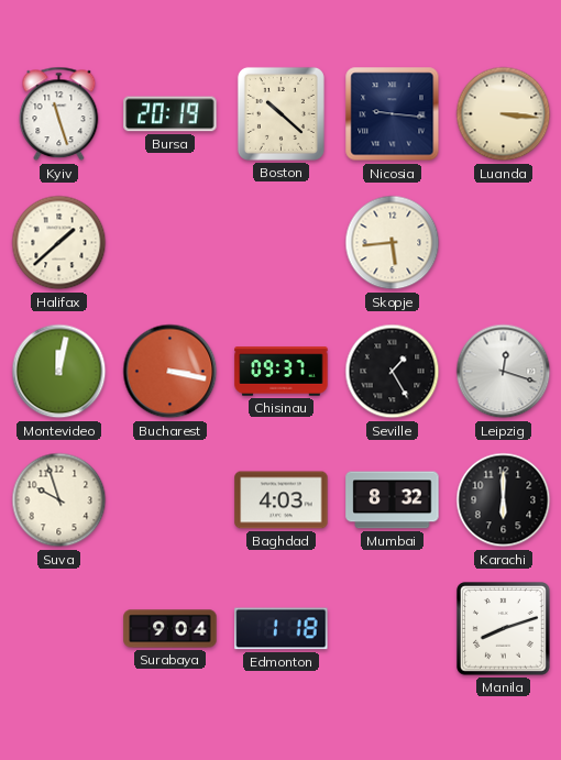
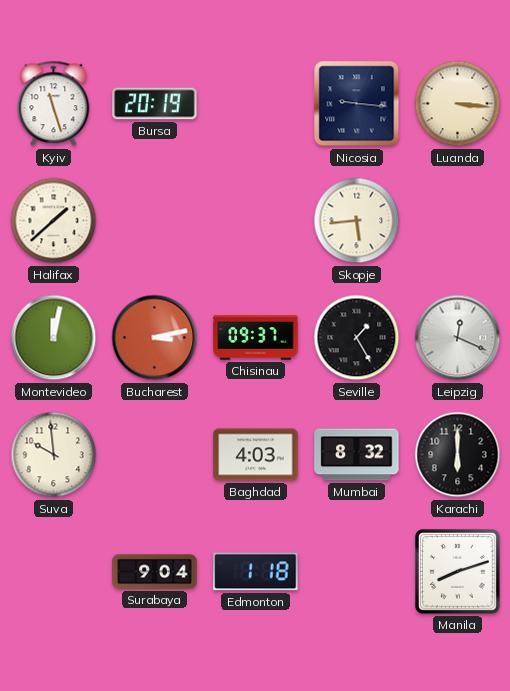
Boston: 10:22 -> none
Bucharest: 3:17 -> 3:13
Leipzig: 12:18 -> 12:19
Suva: 9:57 -> 9:59
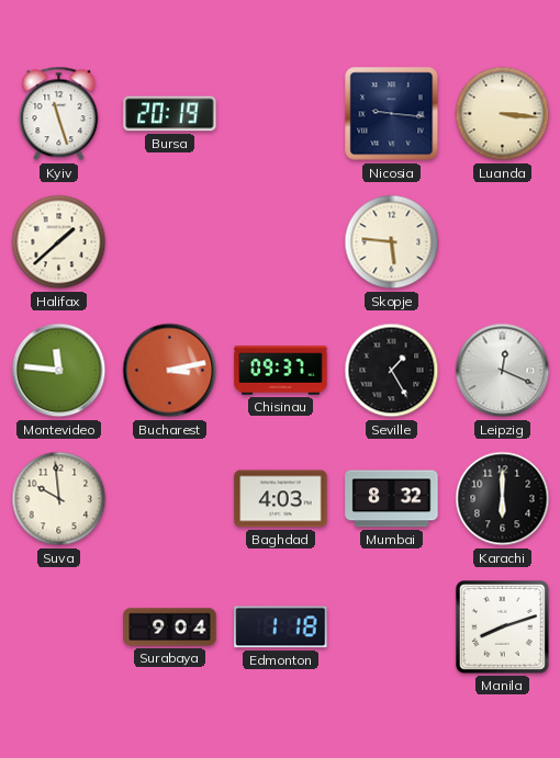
Skopje: 5:44 -> 5:46
Montevideo: 12:02 -> 11:46
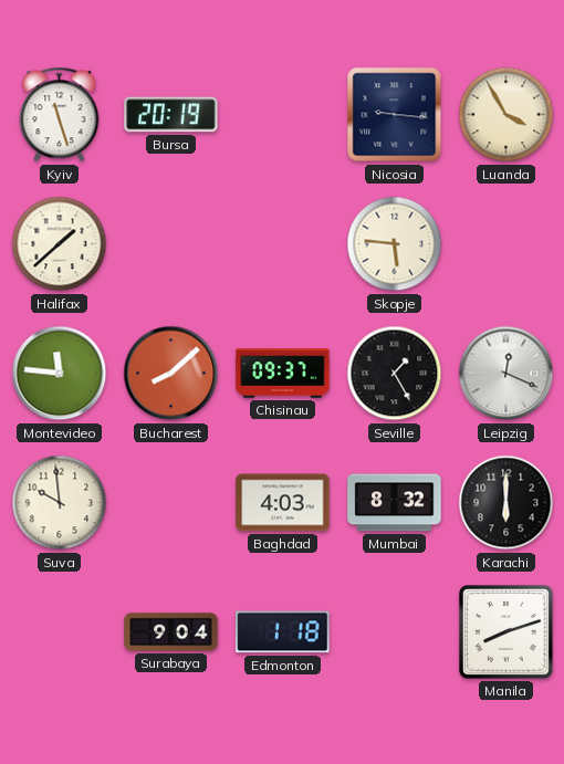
Luanda: 3:16 -> 3:55
Bucharest: 3:13 -> 8:08
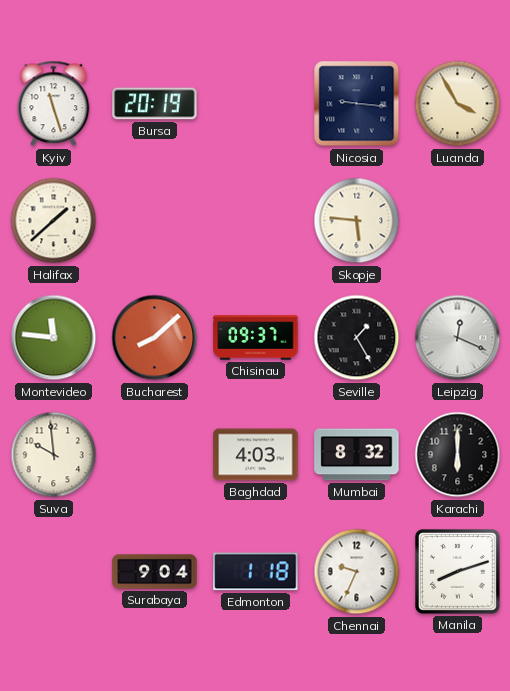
Chennai: none -> 9:34
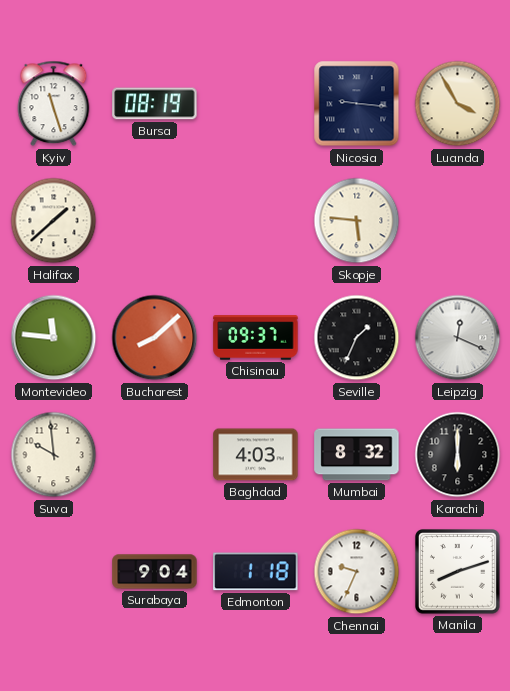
Bursa: 20:19 -> 08:19
Seville: 1:25 -> 1:34
